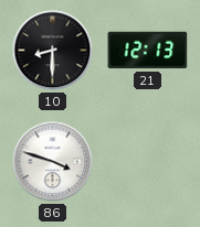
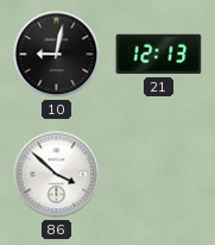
10: 8:30 -> 9:02
86: 3:48 -> 3:52
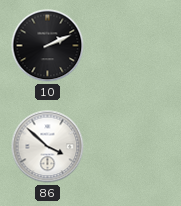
10: 9:02 -> 2:11
21: 12:13 -> none
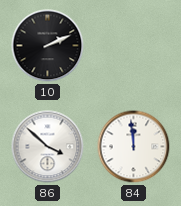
84: none -> 11:59
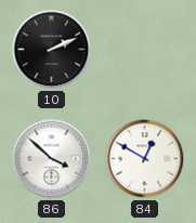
84: 11:59 -> 12:50
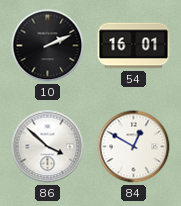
54: none -> 16:01
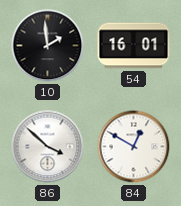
10: 2:11 -> 1:59
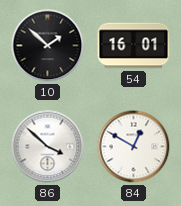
10: 1:59 -> 1:52
